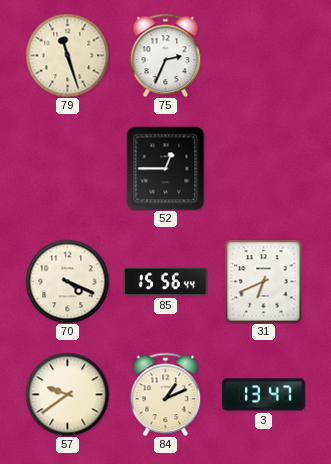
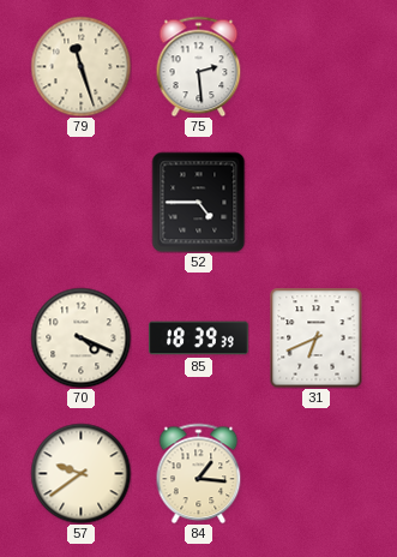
75: 2:34 -> 2:29
52: 12:45 -> 4:45
85: 15:56 -> 18:39
84: 1:11 -> 1:16
3: 13:47 -> none
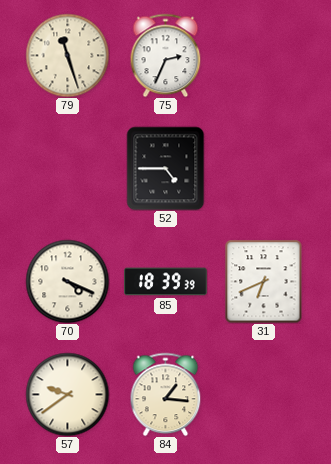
75: 2:29 -> 2:34
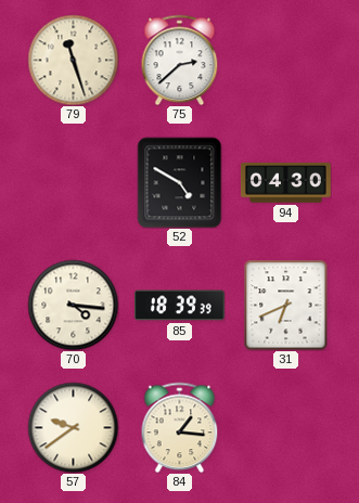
75: 2:34 -> 2:38
52: 4:45 -> 4:50
94: none -> 04:30
70: 4:19 -> 4:16
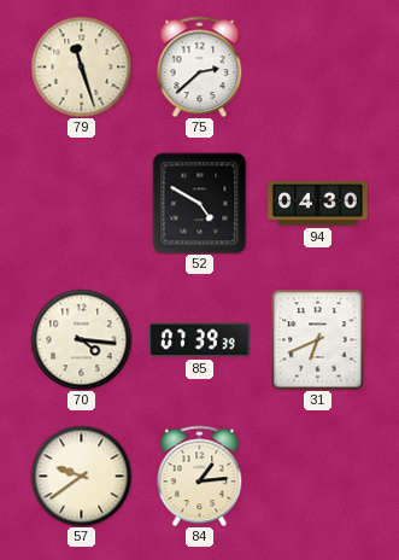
85: 18:39 -> 07:39
84: 1:16 -> 1:14
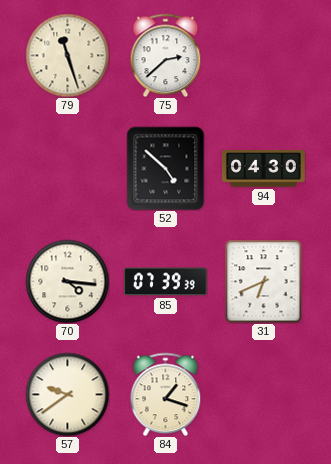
52: 4:50 -> 4:52
84: 1:14 -> 1:18
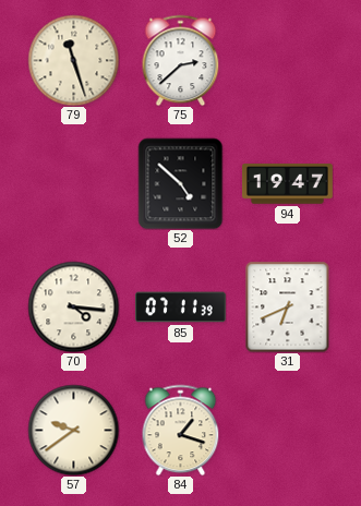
94: 04:30 -> 19:47
85: 07:39 -> 07:11
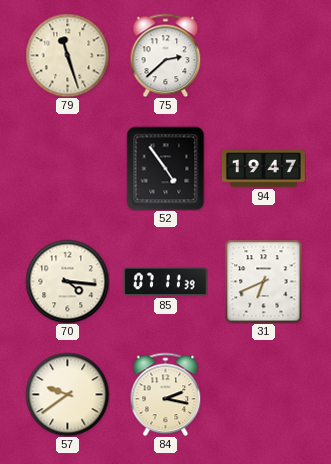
52: 4:52 -> 4:54
84: 1:18 -> 2:17
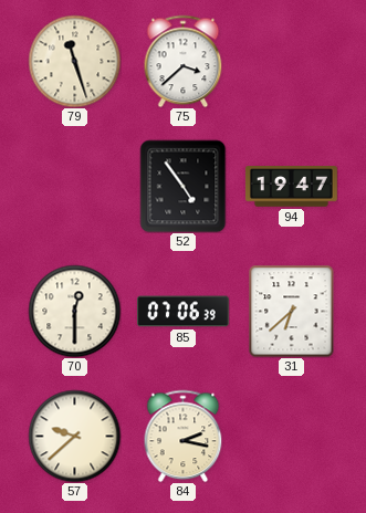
75: 2:38 -> 3:38
70: 4:16 -> 12:30
85: 07:11 -> 07:06
31: 6:41 -> 6:38
57: 9:39 -> 9:38
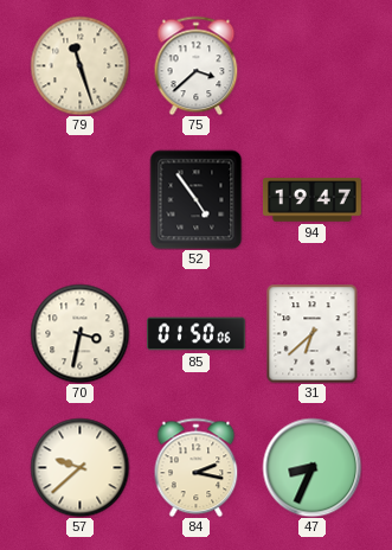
70: 12:30 -> 3:32
85: 07:06 -> 01:50
47: none -> 8:34
